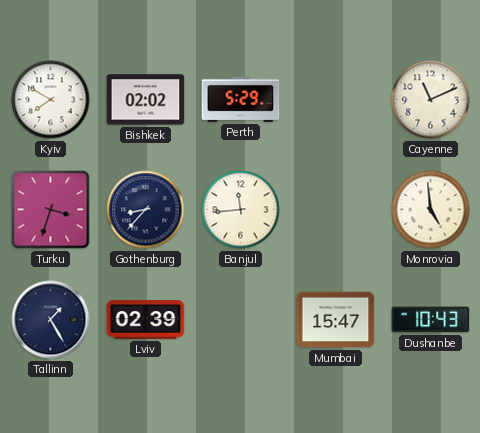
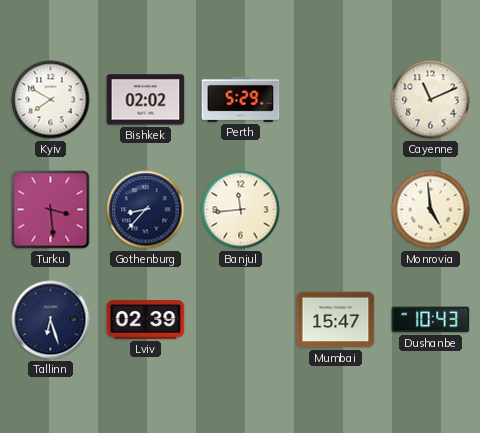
Turku: 3:33 -> 3:29
Tallinn: 1:25 -> 6:27
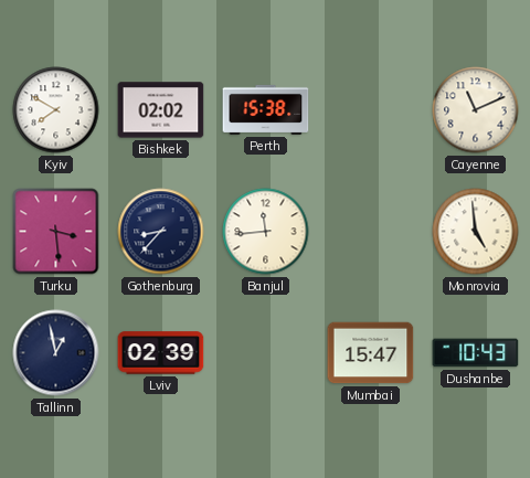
Perth: 5:29 -> 15:38
Tallinn: 6:27 -> 12:58
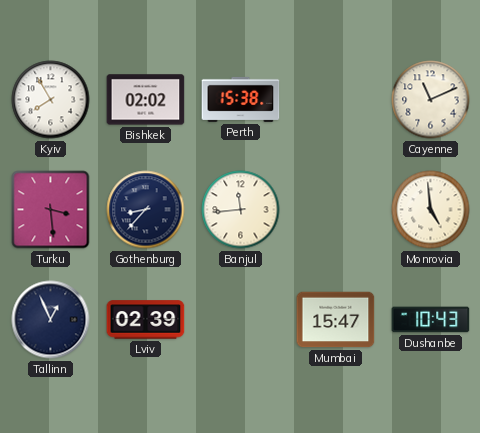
Kyiv: 7:50 -> 7:55
Tallinn: 12:58 -> 12:56
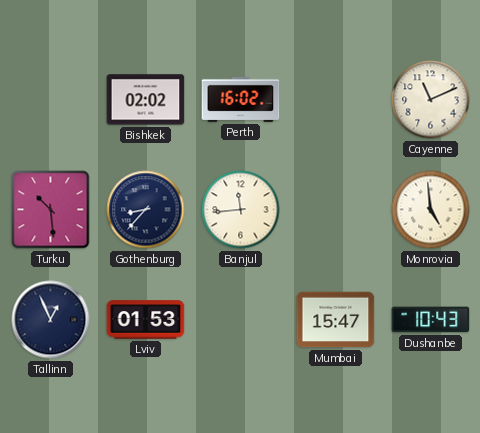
Kyiv: 7:55 -> none
Perth: 15:38 -> 16:02
Turku: 3:29 -> 10:29
Lviv: 02:39 -> 01:53
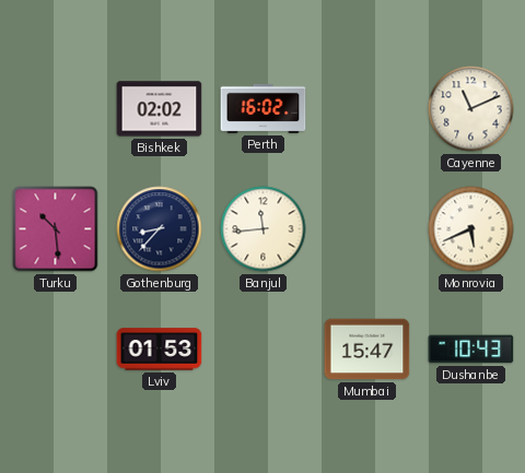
Monrovia: 4:59 -> 5:41
Tallinn: 12:56 -> none
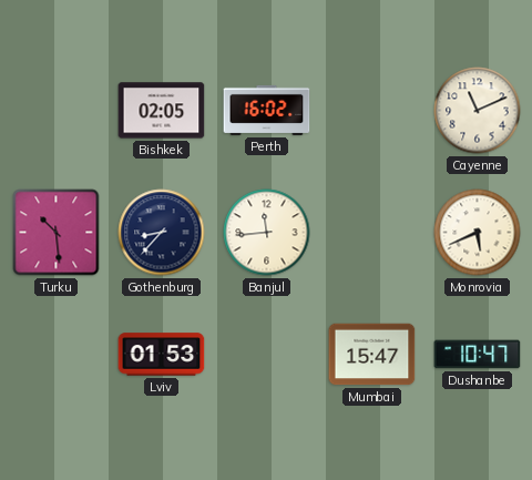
Bishkek: 02:02 -> 02:05
Dushanbe: 10:43 -> 10:47
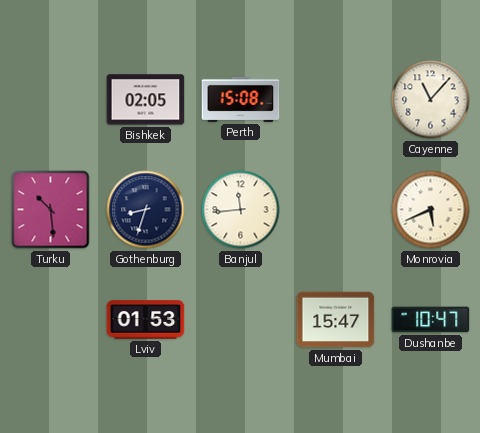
Perth: 16:02 -> 15:08
Cayenne: 11:11 -> 11:07
Gothenburg: 8:37 -> 8:33
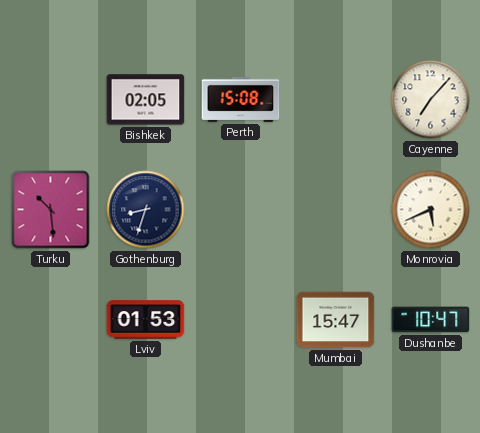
Cayenne: 11:07 -> 7:07
Banjul: 11:44 -> none
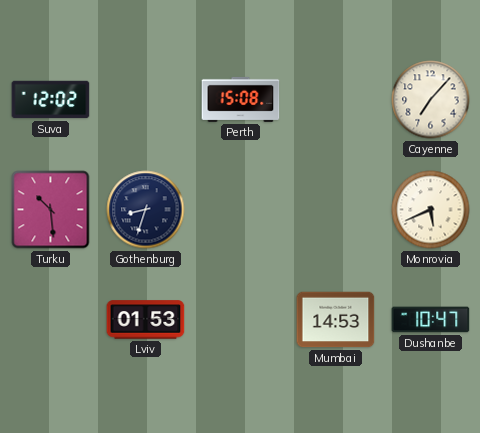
Suva: none -> 12:02
Bishkek: 02:05 -> none
Mumbai: 15:47 -> 14:53
